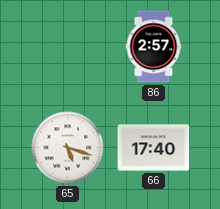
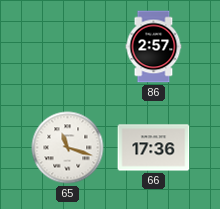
65: 5:18 -> 11:18
66: 17:40 -> 17:36
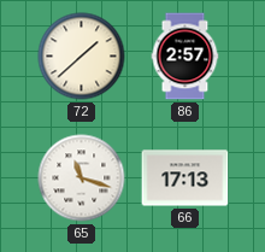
72: none -> 1:38
66: 17:36 -> 17:13
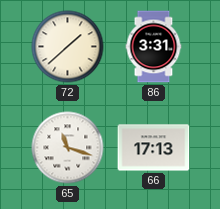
86: 2:57 -> 3:31
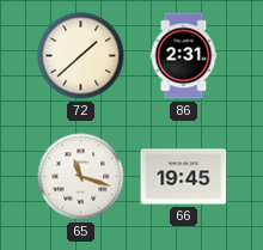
86: 3:31 -> 2:31
66: 17:13 -> 19:45
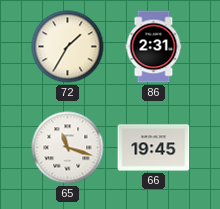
72: 1:38 -> 1:35
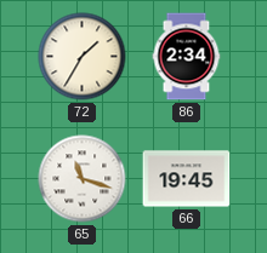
86: 2:31 -> 2:34
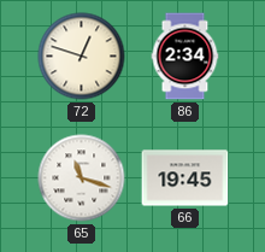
72: 1:35 -> 12:48
